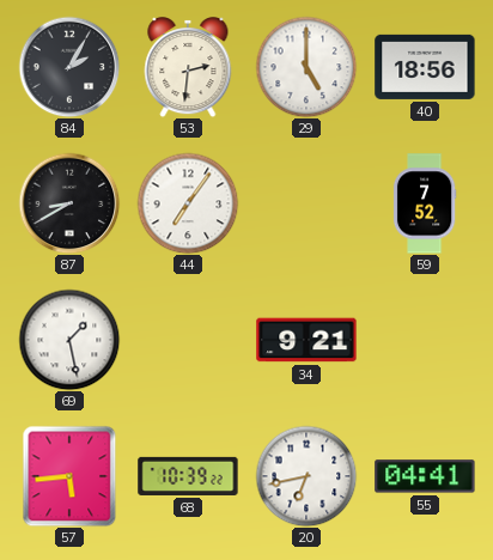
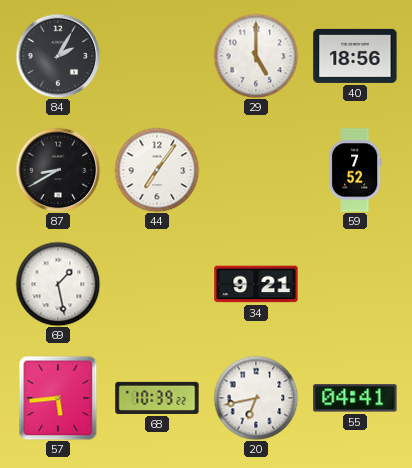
53: 2:31 -> none
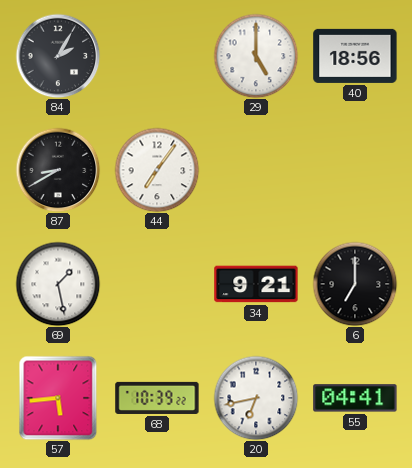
59: 7:52 -> none
6: none -> 7:00
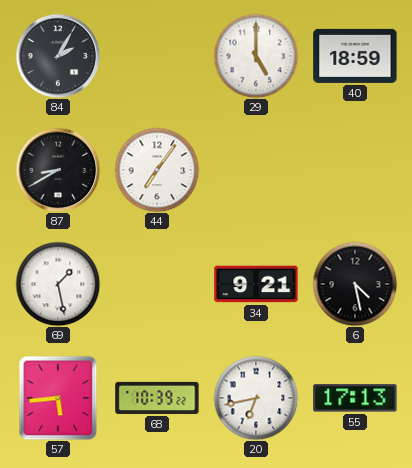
40: 18:56 -> 18:59
6: 7:00 -> 4:28
55: 04:41 -> 17:13
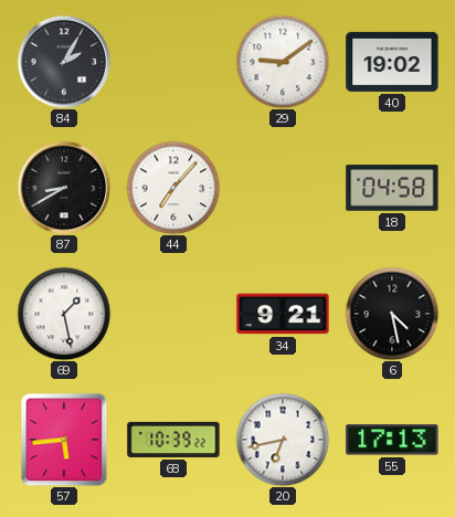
29: 5:00 -> 9:09
40: 18:59 -> 19:02
44: 7:06 -> 7:07
18: none -> 04:58
